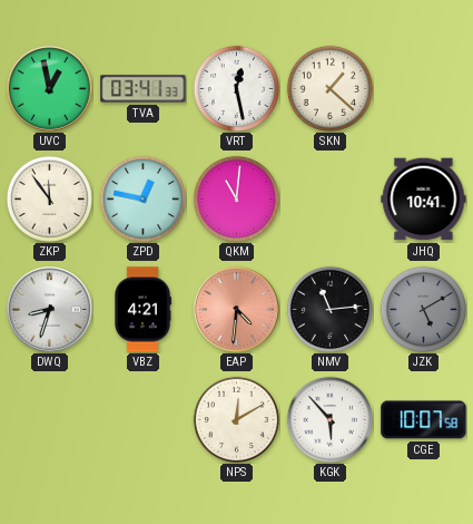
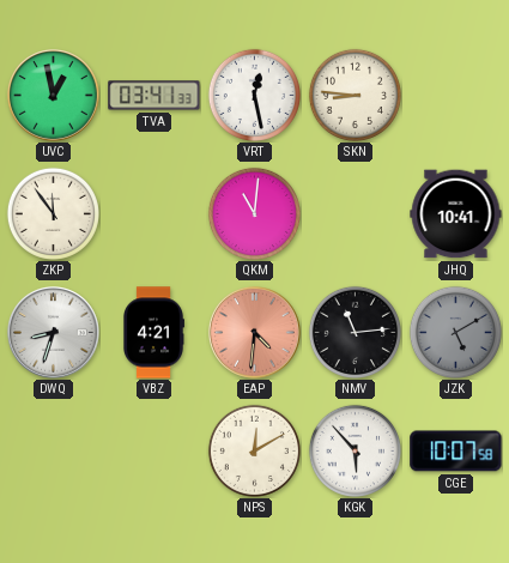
SKN: 1:22 -> 8:46
ZPD: 12:47 -> none
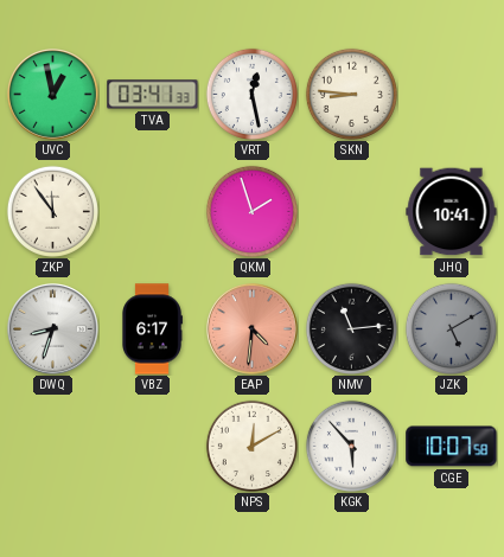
QKM: 11:01 -> 1:57
VBZ: 4:21 -> 6:17
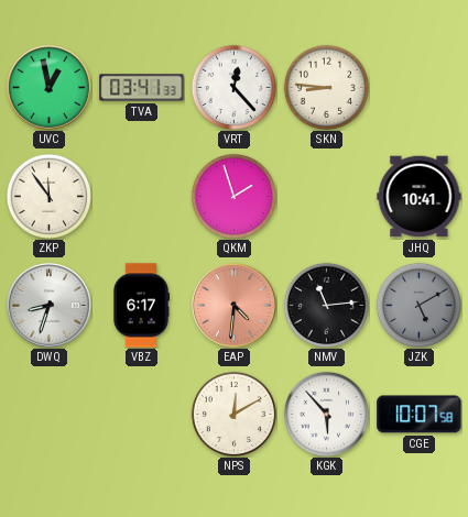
VRT: 12:28 -> 12:23
